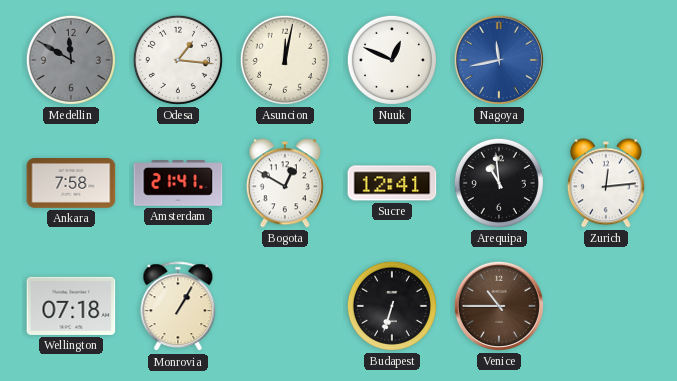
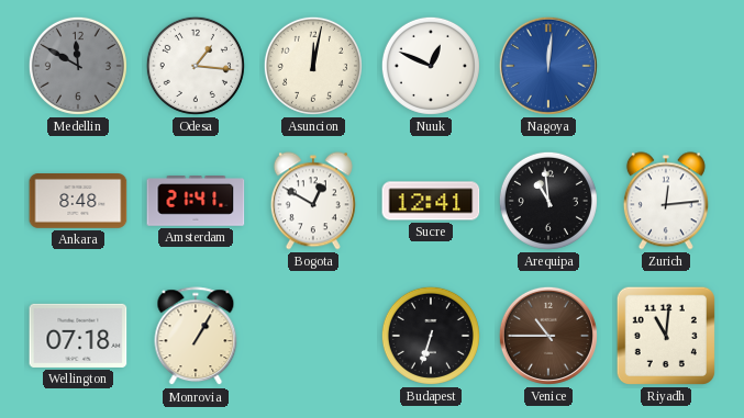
Nagoya: 11:43 -> 12:01
Ankara: 7:58 -> 8:48
Riyadh: none -> 11:01
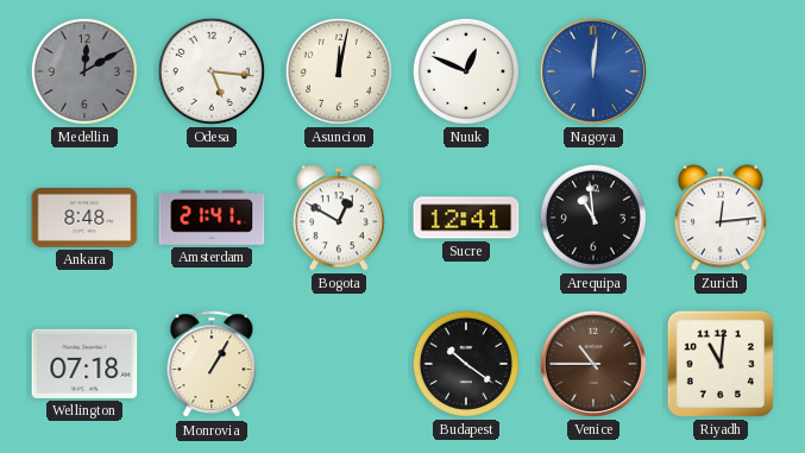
Medellin: 11:50 -> 12:10
Odesa: 1:16 -> 5:16
Budapest: 6:33 -> 10:21
